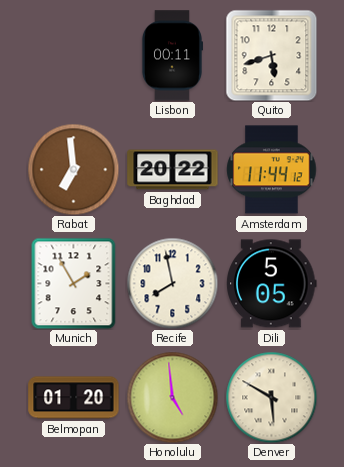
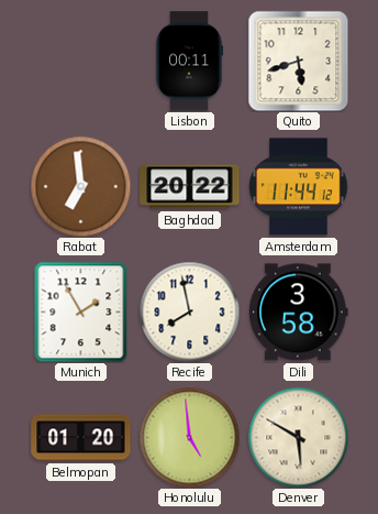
Dili: 5:05 -> 3:58
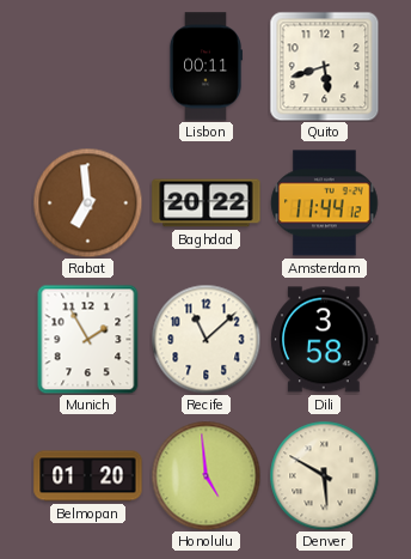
Recife: 7:58 -> 11:08
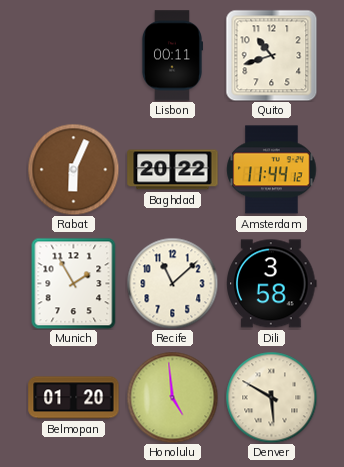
Quito: 5:42 -> 10:42
Rabat: 6:59 -> 6:04
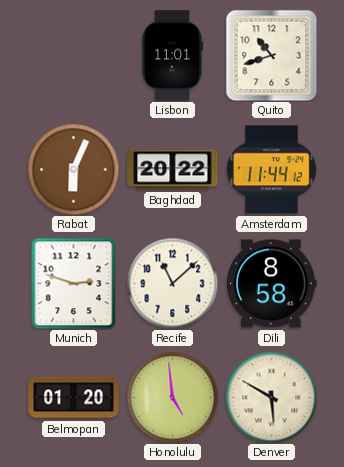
Lisbon: 00:11 -> 11:01
Munich: 1:55 -> 2:48
Dili: 3:58 -> 8:58
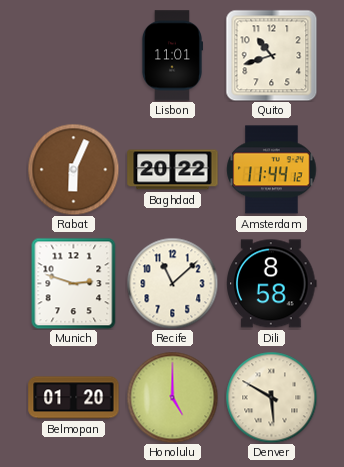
Honolulu: 4:59 -> 5:00
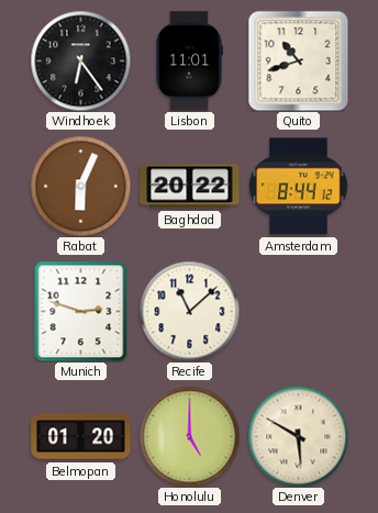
Windhoek: none -> 6:24
Amsterdam: 11:44 -> 8:44
Dili: 8:58 -> none
